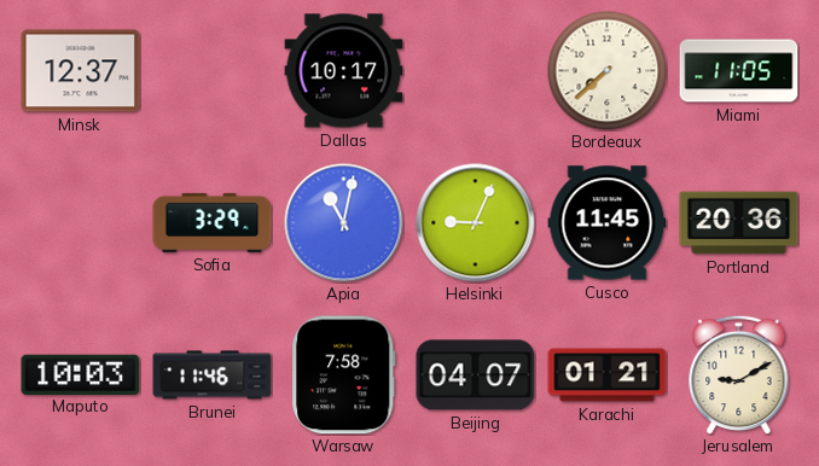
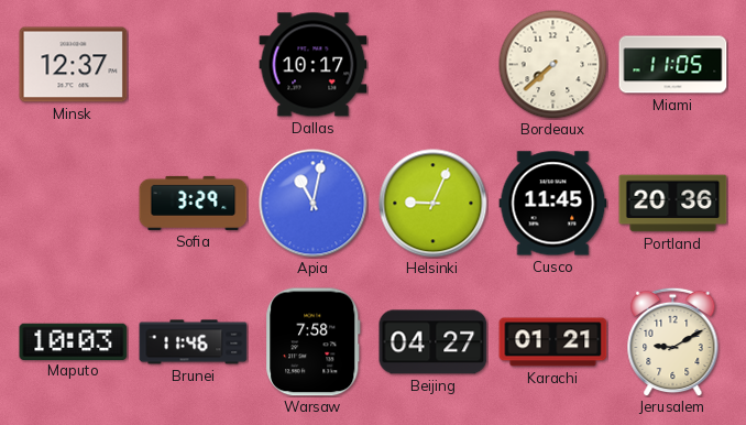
Beijing: 04:07 -> 04:27
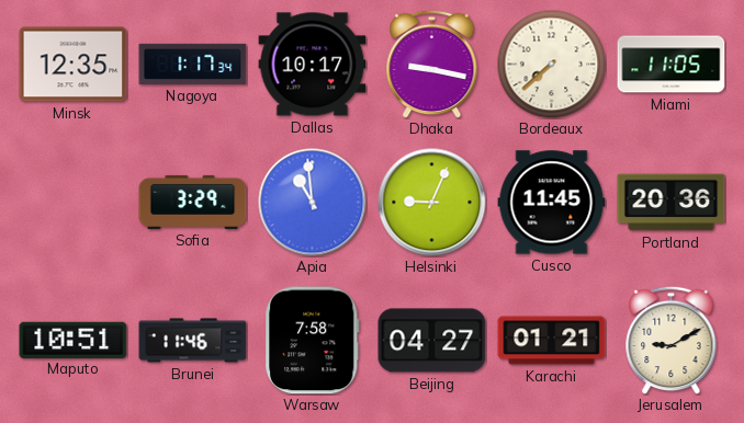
Minsk: 12:37 -> 12:35
Nagoya: none -> 1:17
Dhaka: none -> 9:17
Apia: 11:02 -> 10:59
Maputo: 10:03 -> 10:51
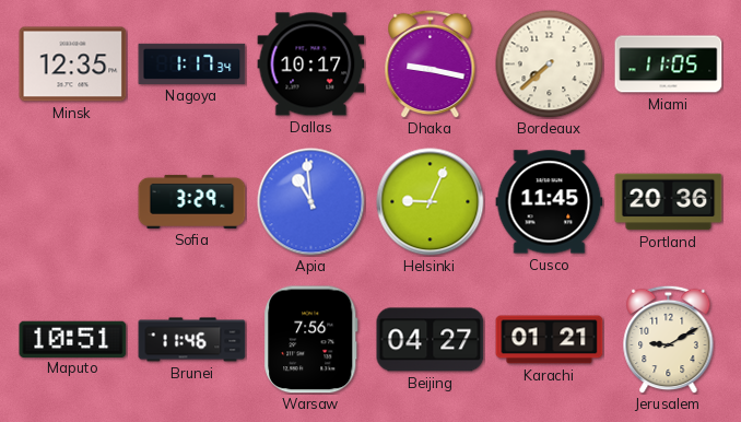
Warsaw: 7:58 -> 7:56
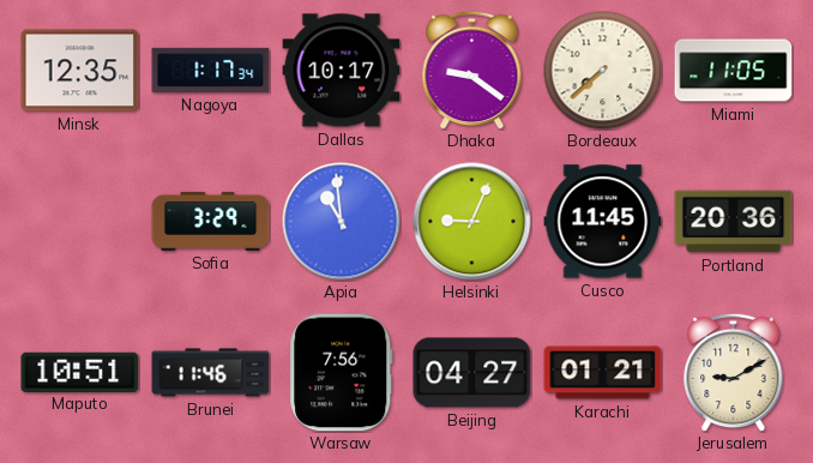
Dhaka: 9:17 -> 9:21
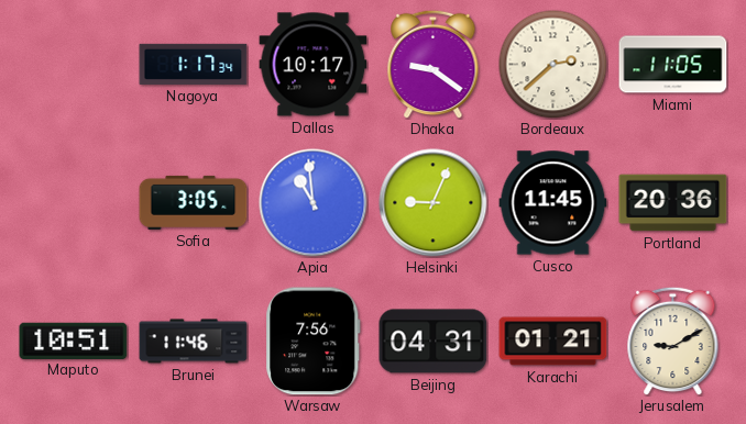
Minsk: 12:35 -> none
Bordeaux: 7:38 -> 2:38
Sofia: 3:29 -> 3:05
Beijing: 04:27 -> 04:31
